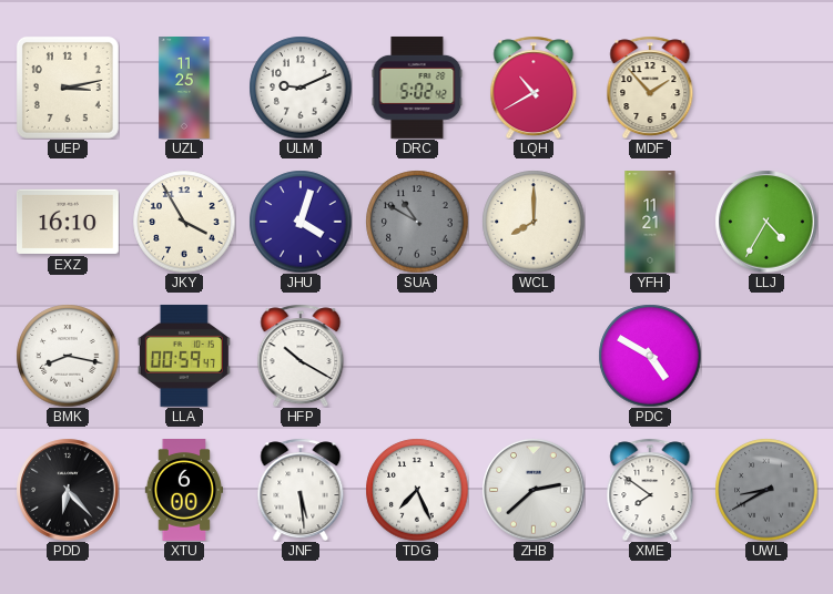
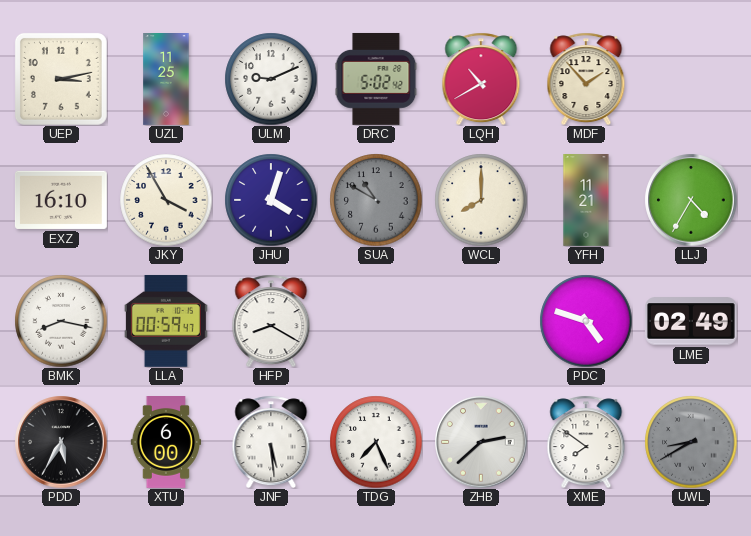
HFP: 10:20 -> 8:20
PDC: 4:50 -> 4:48
LME: none -> 02:49
PDD: 6:23 -> 5:35
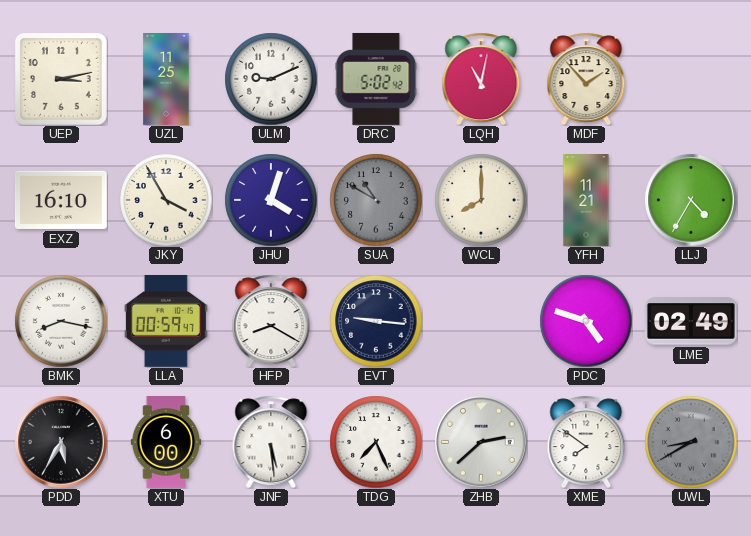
LQH: 10:40 -> 11:02
EVT: none -> 9:16
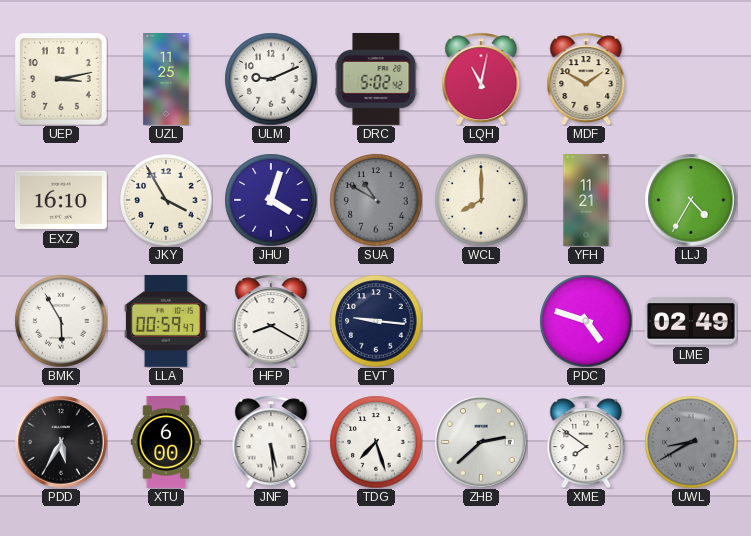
MDF: 1:53 -> 1:50
BMK: 8:17 -> 5:55
TDG: 7:26 -> 7:27
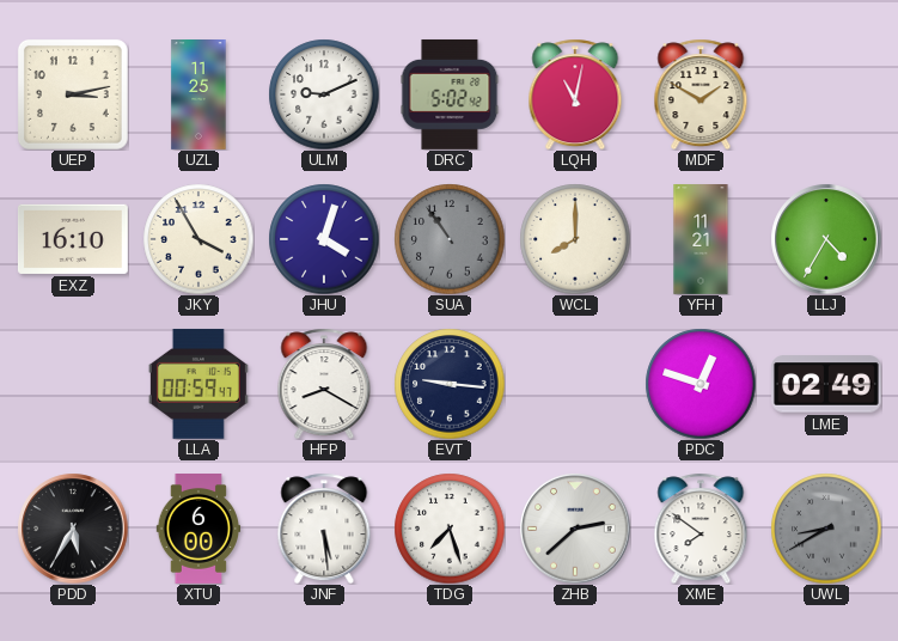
SUA: 10:50 -> 10:54
BMK: 5:55 -> none
PDC: 4:48 -> 12:48
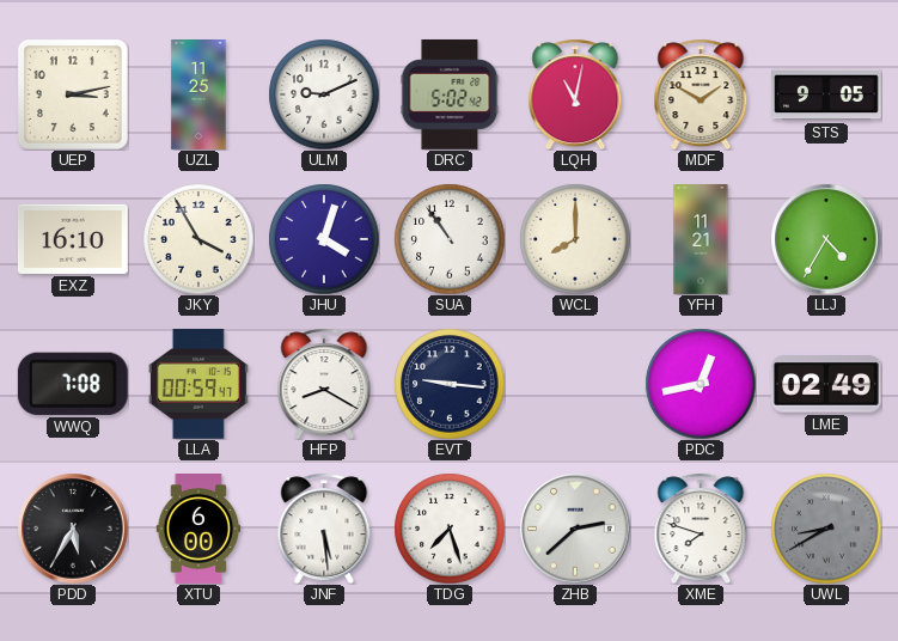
STS: none -> 9:05
SUA dial: grey -> white
WWQ: none -> 7:08
PDC: 12:48 -> 12:43
XME: 7:51 -> 7:48
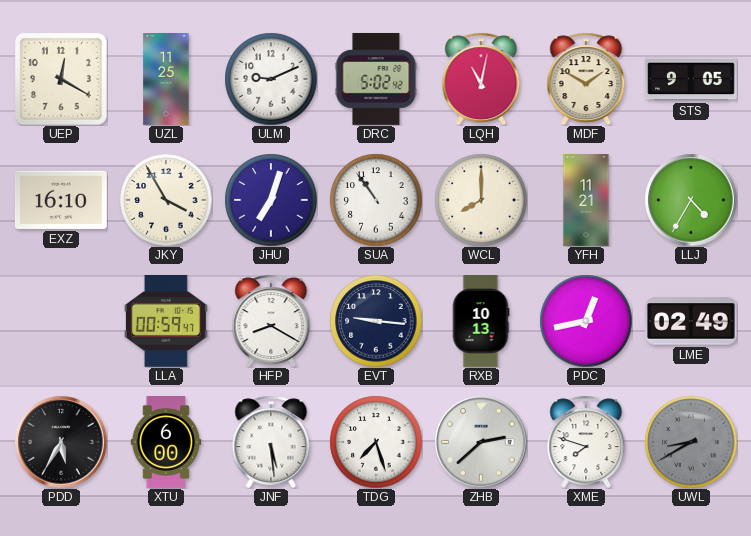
UEP: 3:13 -> 12:20
JHU: 4:03 -> 7:03
WWQ: 7:08 -> none
RXB: none -> 10:13
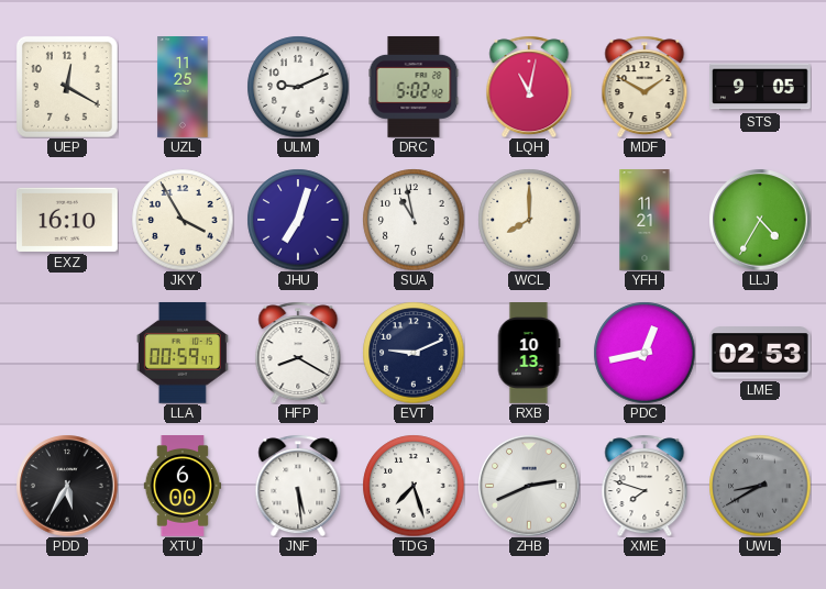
SUA: 10:54 -> 10:58
EVT: 9:16 -> 9:11
LME: 02:49 -> 02:53
ZHB: 2:38 -> 2:41
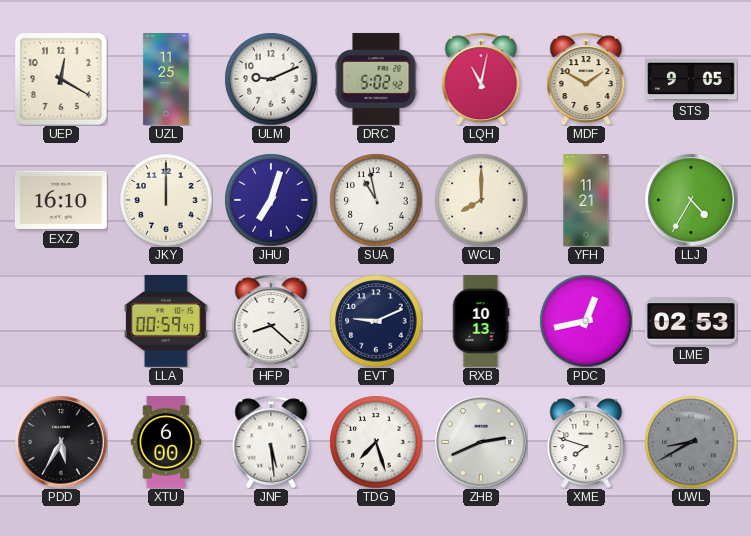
JKY: 3:55 -> 12:00
HFP: 8:20 -> 8:22
